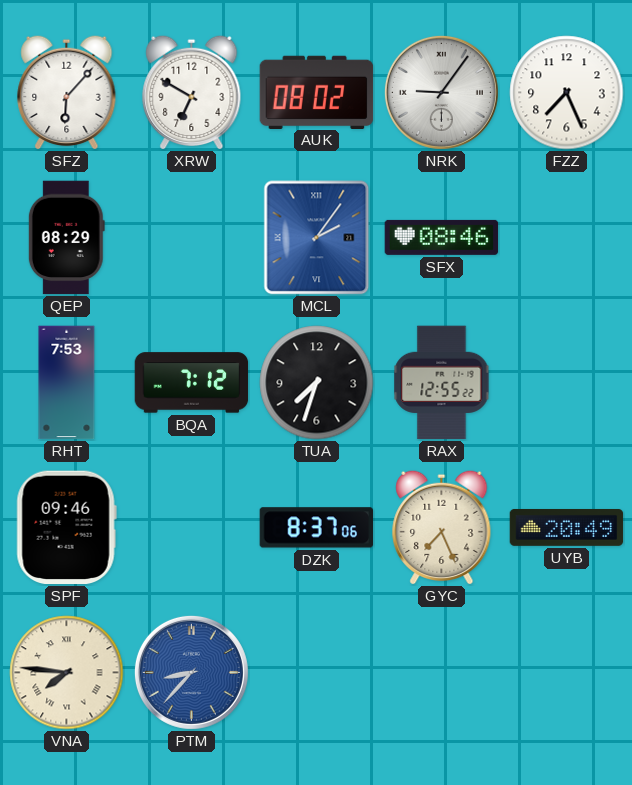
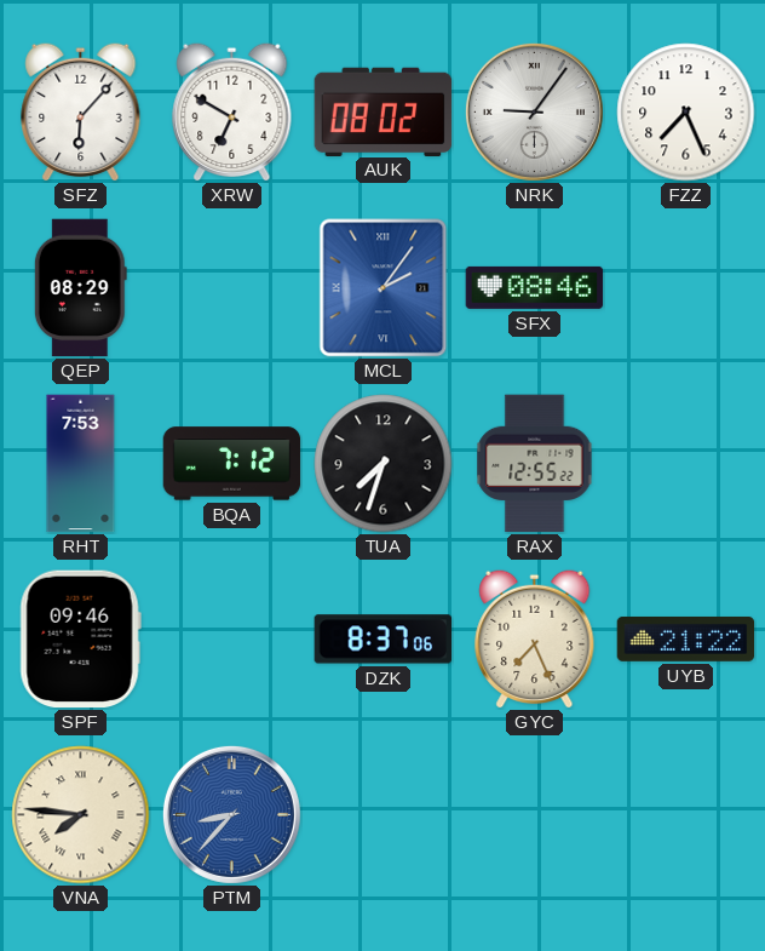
UYB: 20:49 -> 21:22
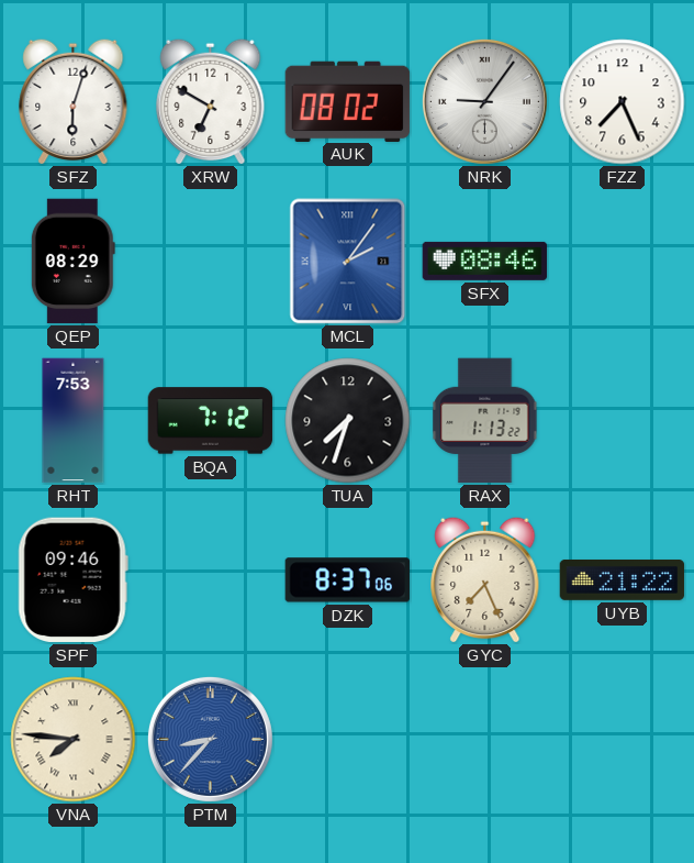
SFZ: 6:07 -> 6:03
RAX: 12:55 -> 1:13
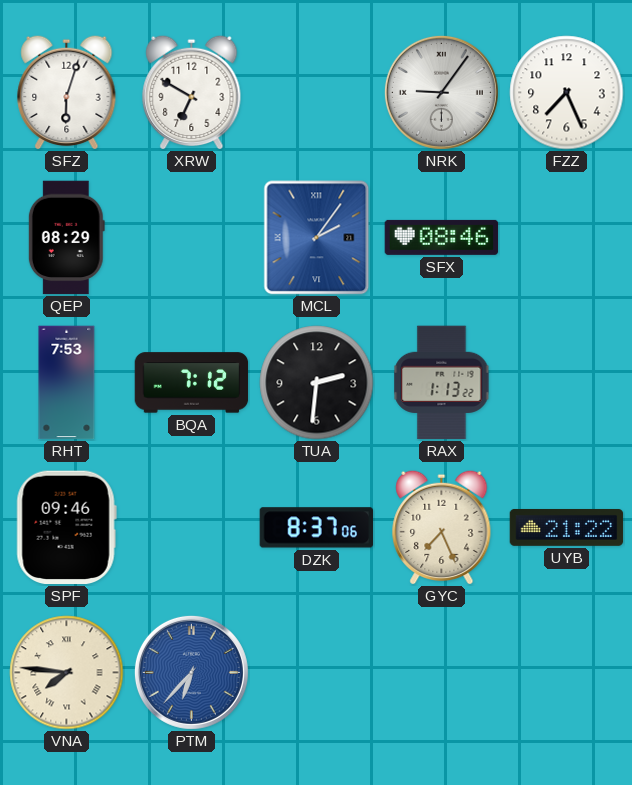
AUK: 08:02 -> none
TUA: 7:33 -> 2:31
PTM: 8:37 -> 6:37
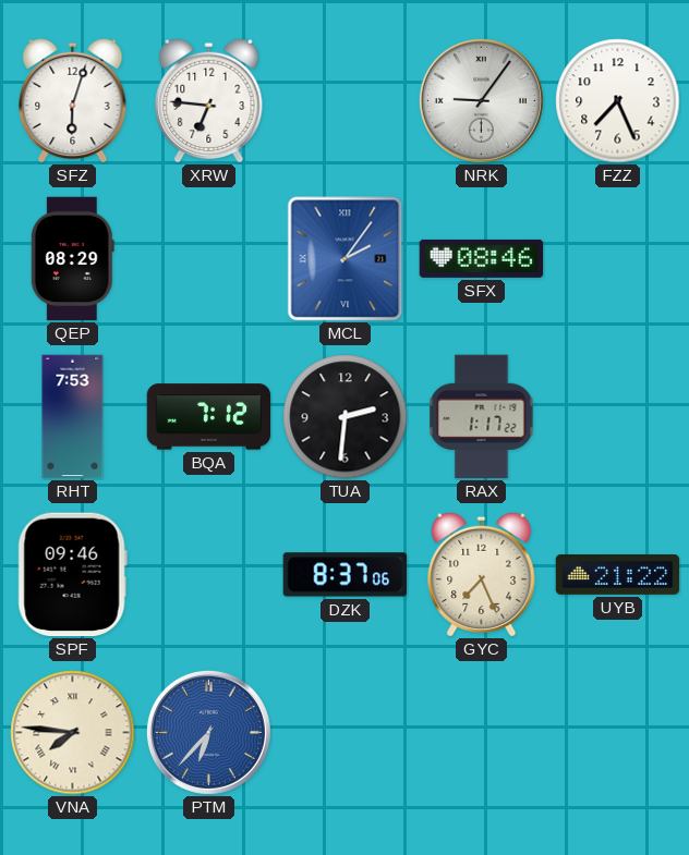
XRW: 6:50 -> 6:46
RAX: 1:13 -> 1:17
